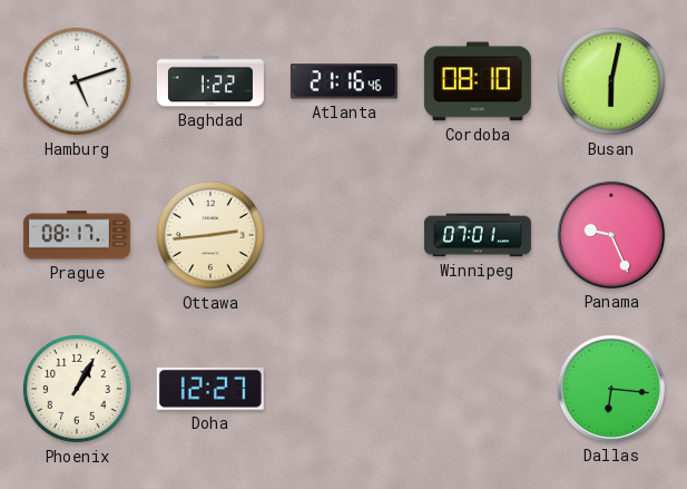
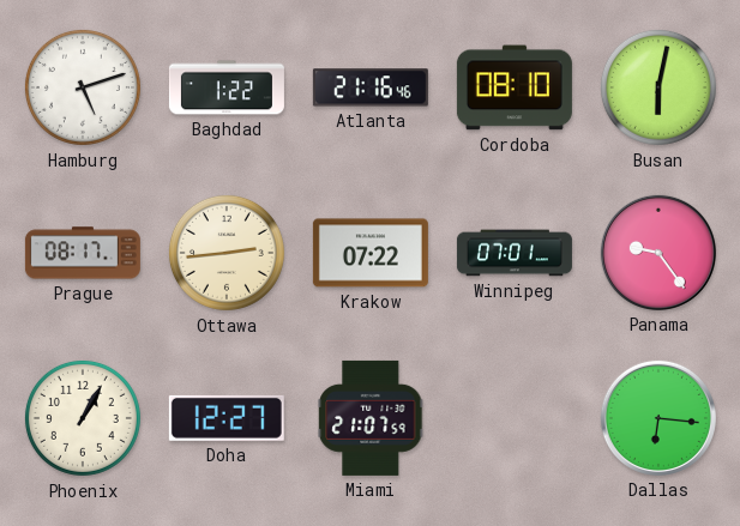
Krakow: none -> 07:22
Panama: 9:26 -> 9:24
Miami: none -> 21:07
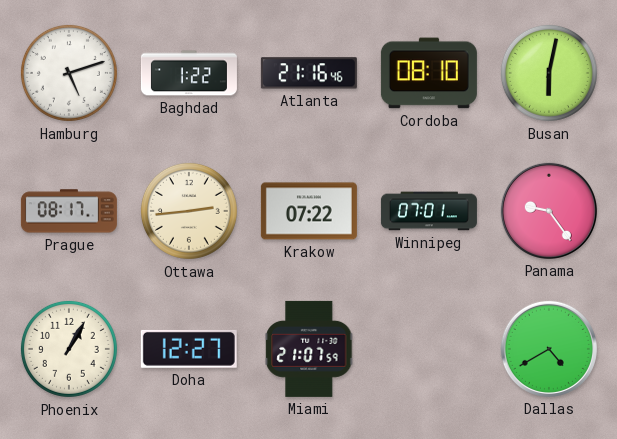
Dallas: 6:16 -> 4:40
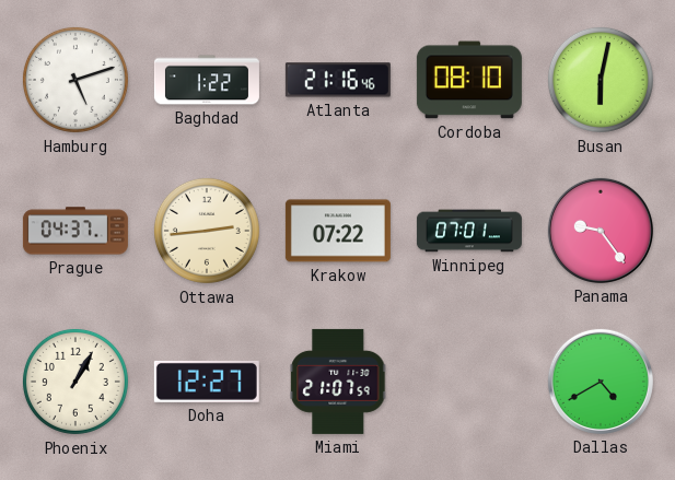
Prague: 08:17 -> 04:37
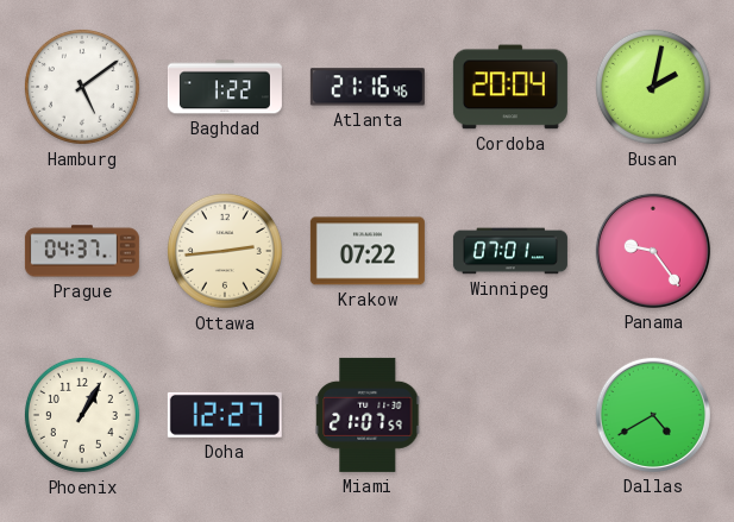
Hamburg: 5:12 -> 5:09
Cordoba: 08:10 -> 20:04
Busan: 6:02 -> 2:02
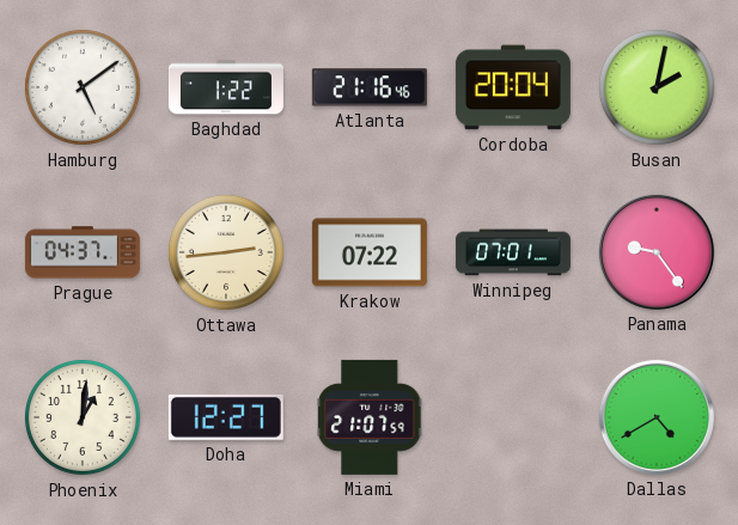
Phoenix: 1:05 -> 1:01
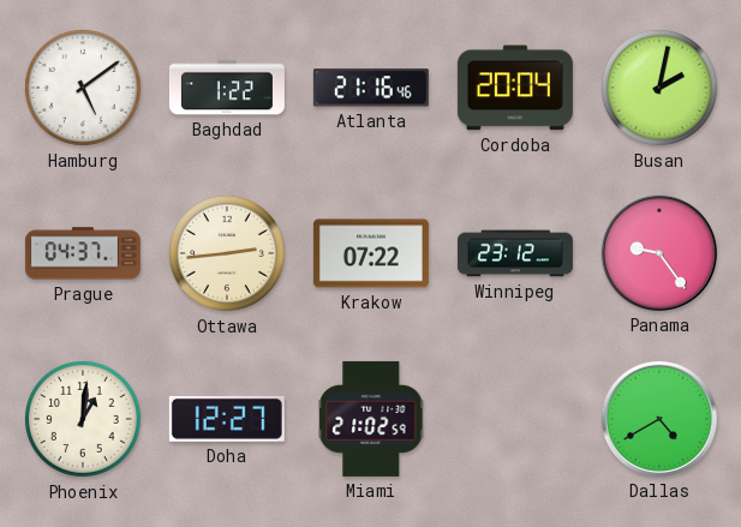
Winnipeg: 07:01 -> 23:12
Miami: 21:07 -> 21:02
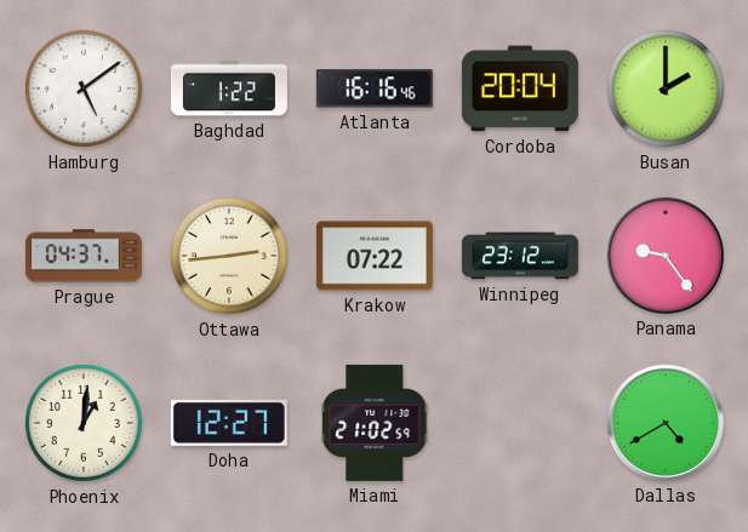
Atlanta: 21:16 -> 16:16
Busan: 2:02 -> 2:00
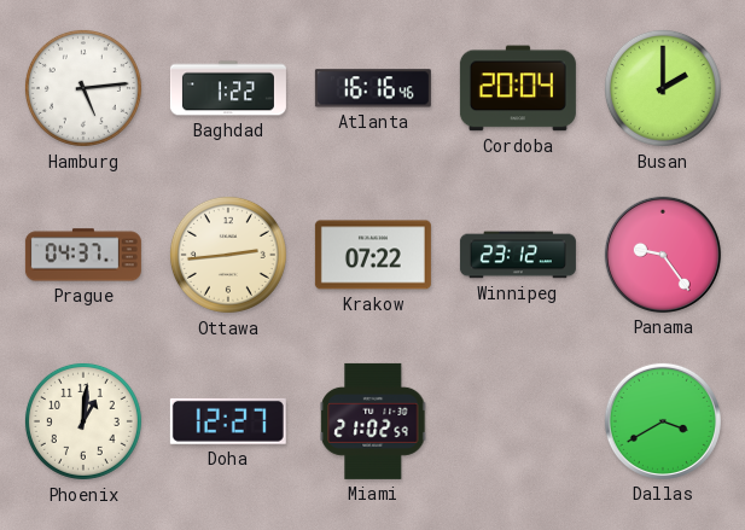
Hamburg: 5:09 -> 5:14
Dallas: 4:40 -> 3:40
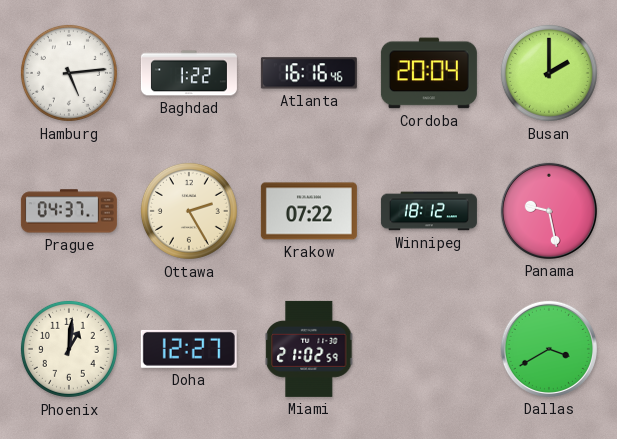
Ottawa: 2:44 -> 2:25
Winnipeg: 23:12 -> 18:12
Panama: 9:24 -> 9:28
